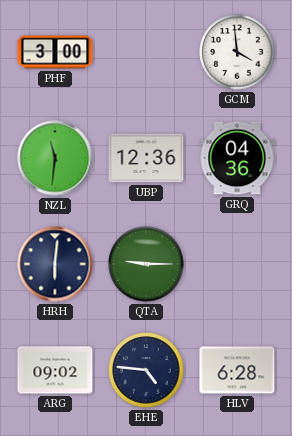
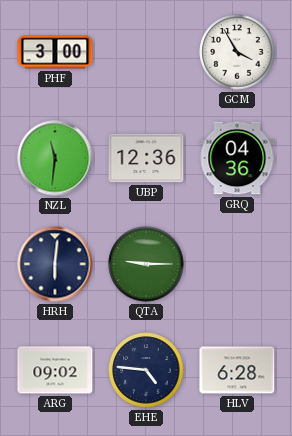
GCM: 3:59 -> 3:55
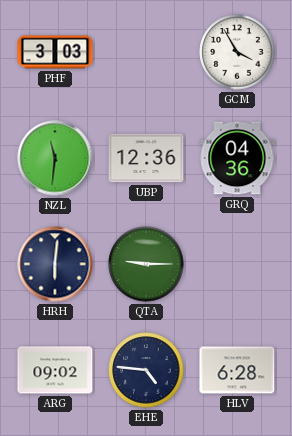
PHF: 3:00 -> 3:03
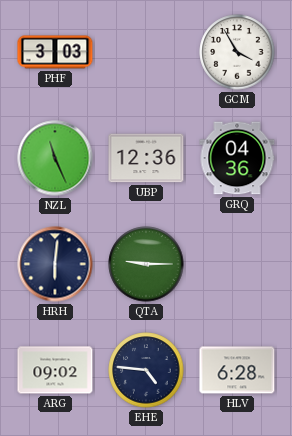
NZL: 11:31 -> 11:26
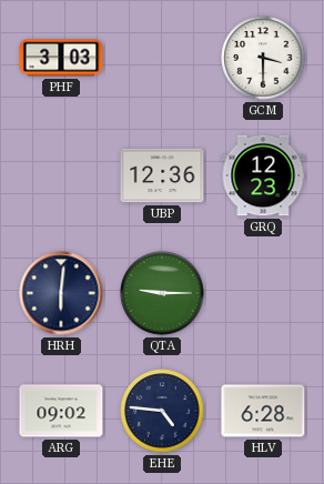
GCM: 3:55 -> 3:30
NZL: 11:26 -> none
GRQ: 04:36 -> 12:23
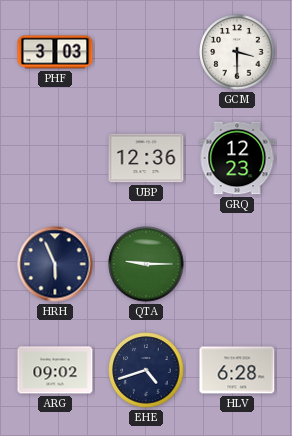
HRH: 6:01 -> 5:56
EHE: 4:46 -> 4:42
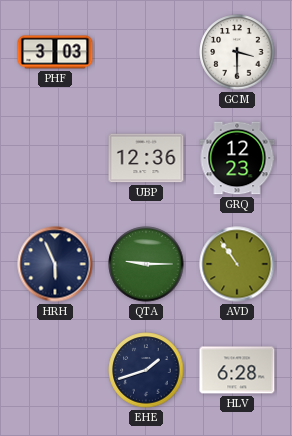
AVD: none -> 10:54
ARG: 09:02 -> none
EHE: 4:42 -> 1:42
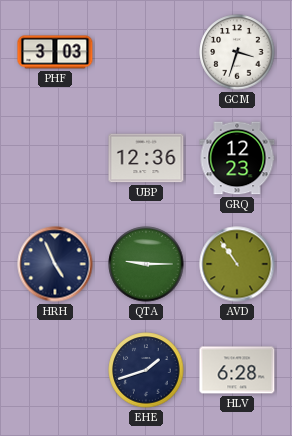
GCM: 3:30 -> 3:33
HRH: 5:56 -> 4:56
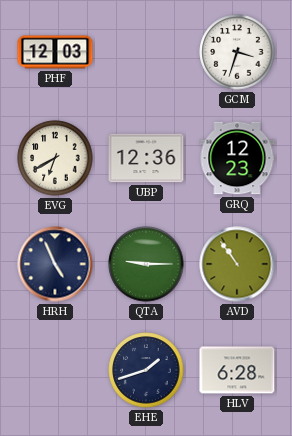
PHF: 3:03 -> 12:03
EVG: none -> 6:40
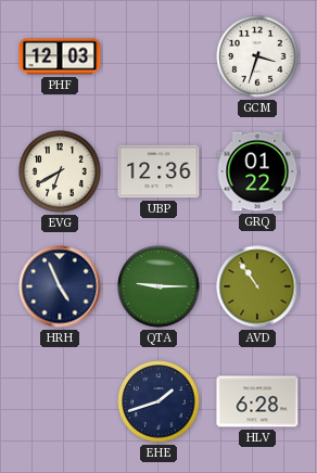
GRQ: 12:23 -> 01:22
